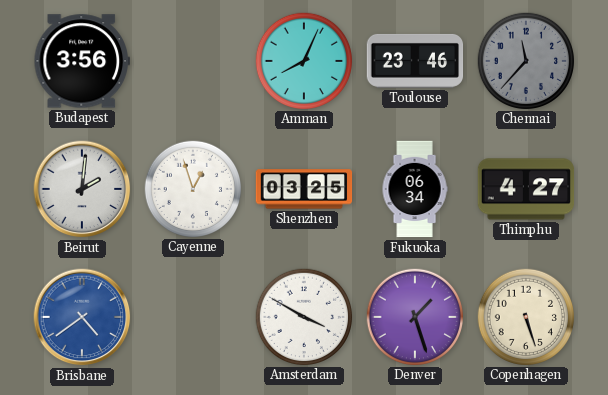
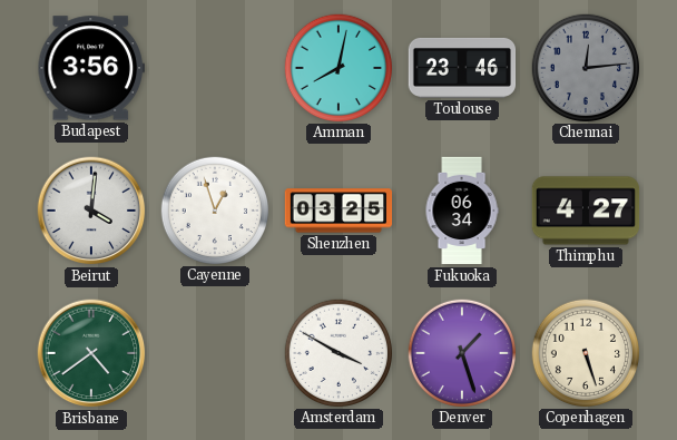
Amman: 8:04 -> 8:02
Chennai: 11:37 -> 12:14
Beirut: 2:01 -> 4:01
Brisbane dial: blue -> green
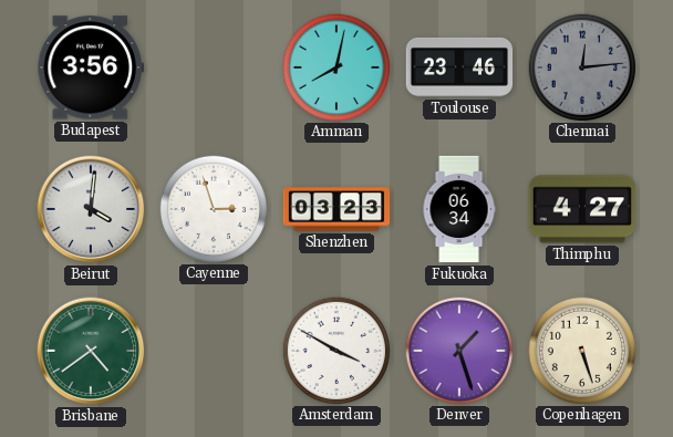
Cayenne: 12:57 -> 2:57
Shenzhen: 03:25 -> 03:23
